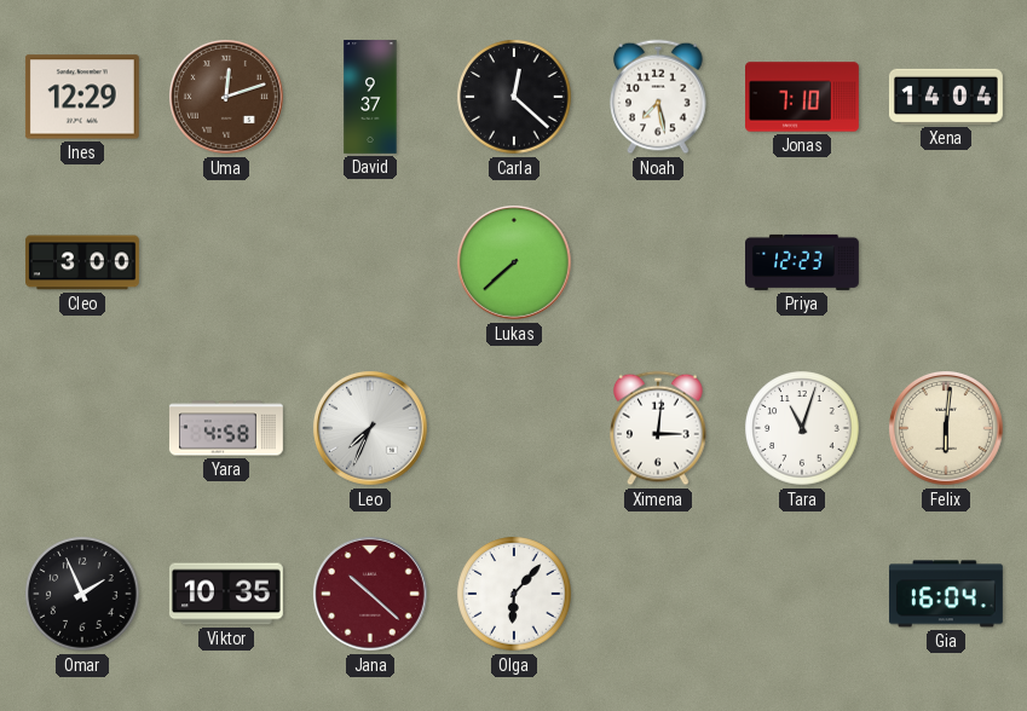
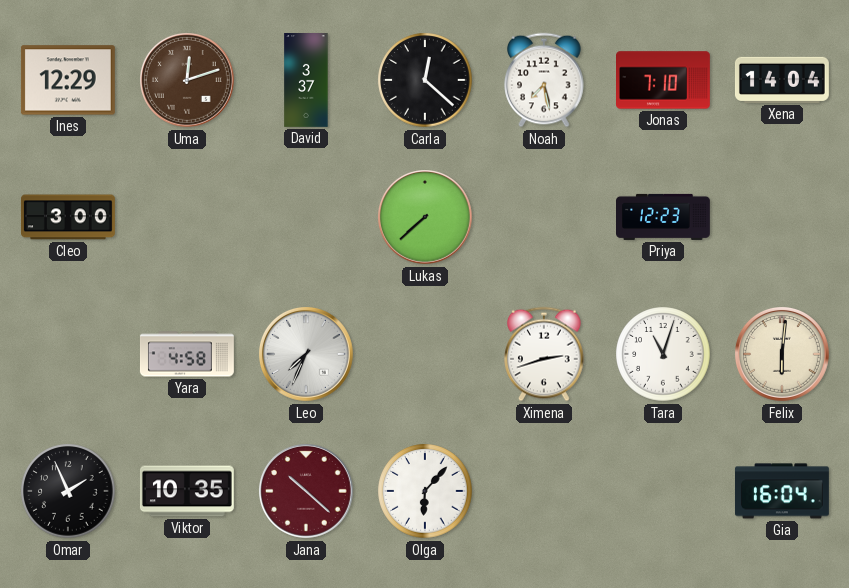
David: 9:37 -> 3:37
Ximena: 3:01 -> 2:42
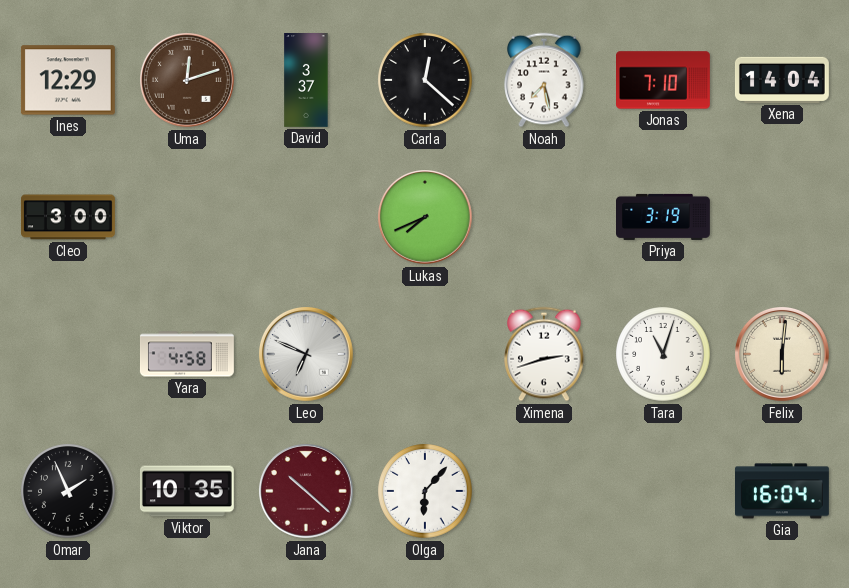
Lukas: 7:38 -> 7:41
Priya: 12:23 -> 3:19
Leo: 7:34 -> 6:49
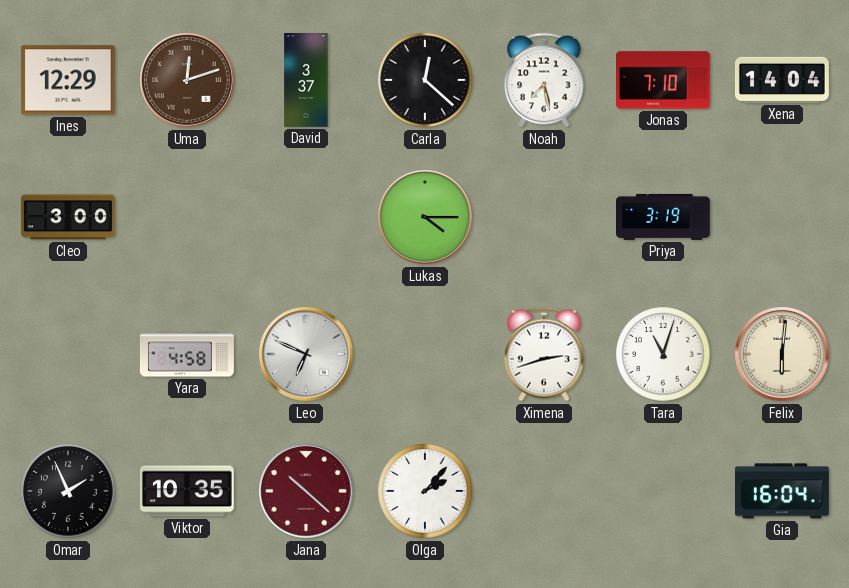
Lukas: 7:41 -> 4:15
Olga: 6:07 -> 2:07
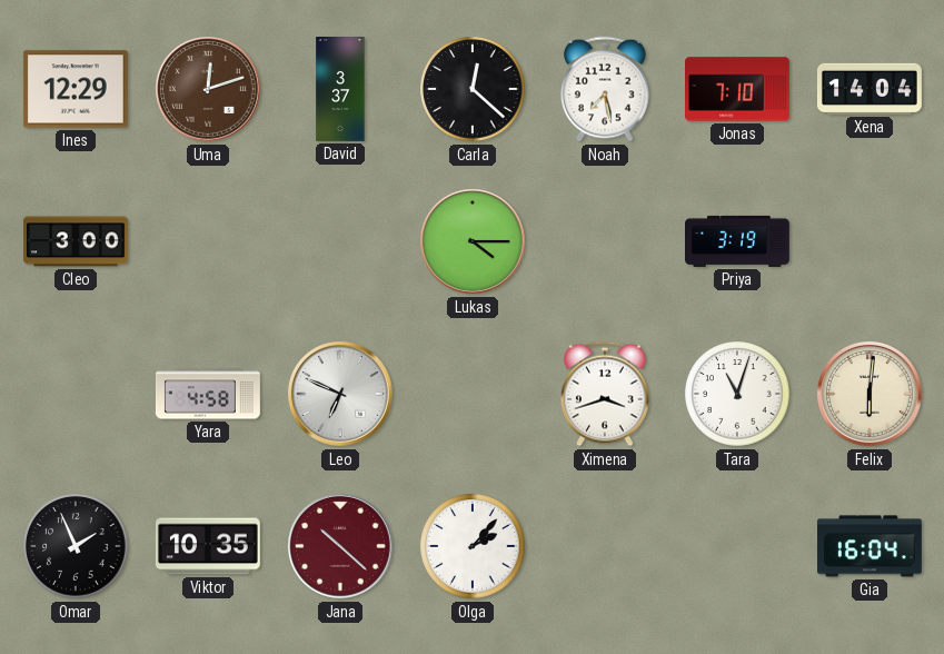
Ximena: 2:42 -> 3:42
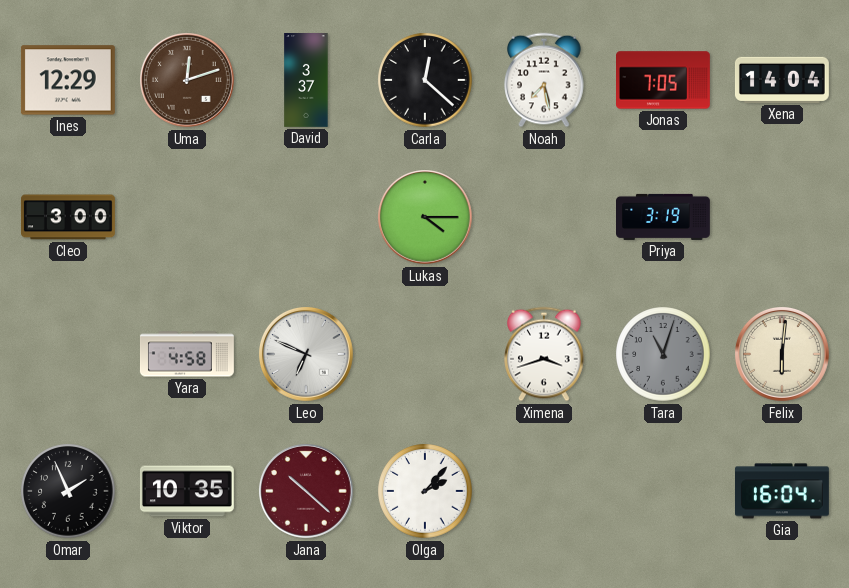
Jonas: 7:10 -> 7:05
Tara dial: white -> grey
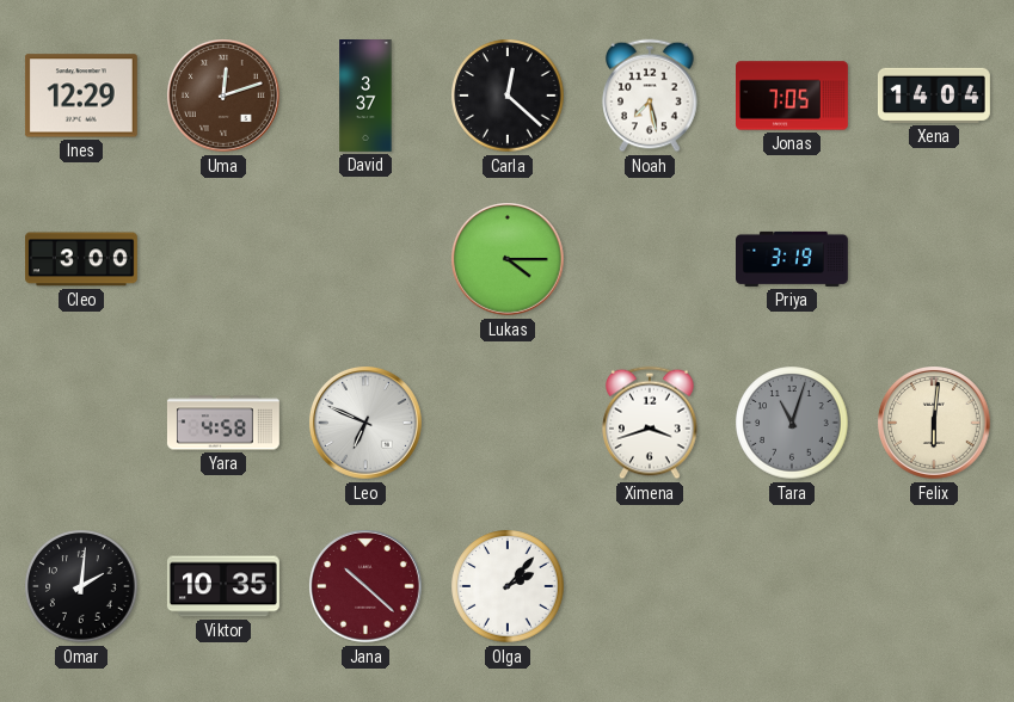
Omar: 1:56 -> 2:01
Gia: 16:04 -> none
